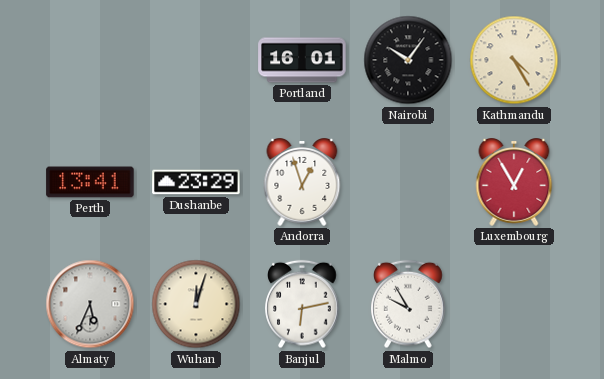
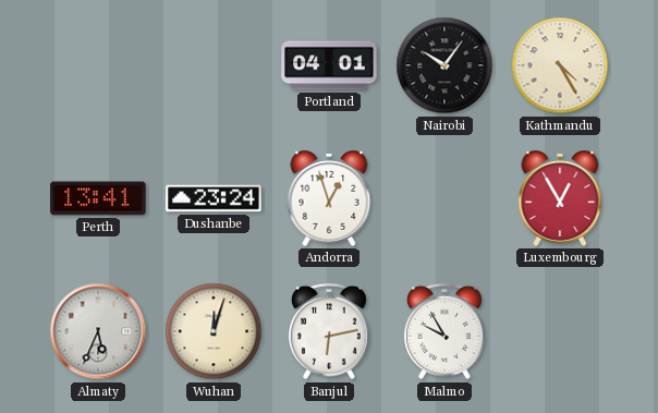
Portland: 16:01 -> 04:01
Dushanbe: 23:29 -> 23:24
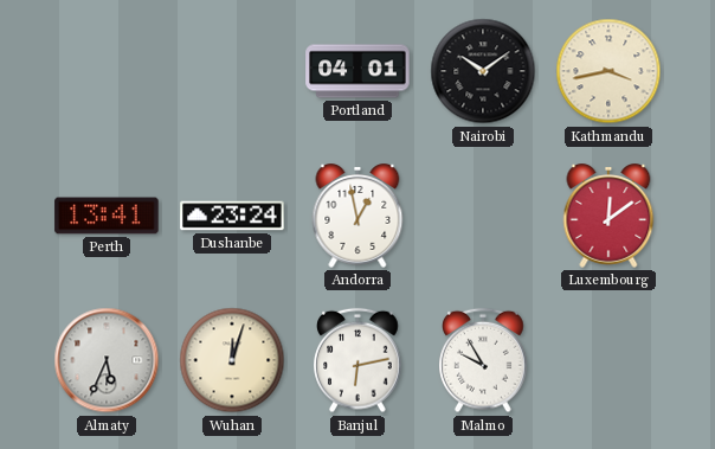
Nairobi: 10:06 -> 10:09
Kathmandu: 4:25 -> 3:43
Andorra: 12:57 -> 12:58
Luxembourg: 12:55 -> 12:09
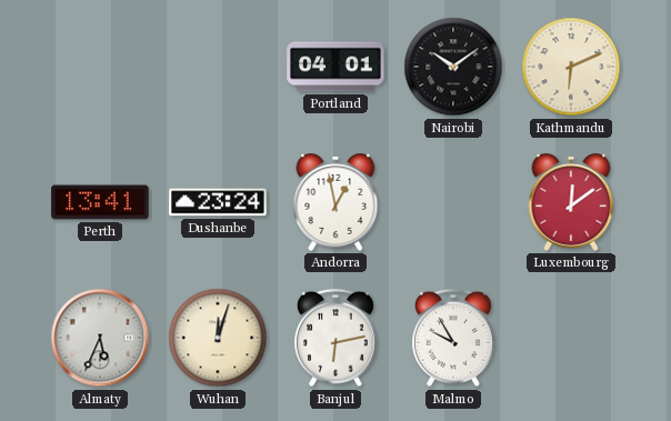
Kathmandu: 3:43 -> 6:11
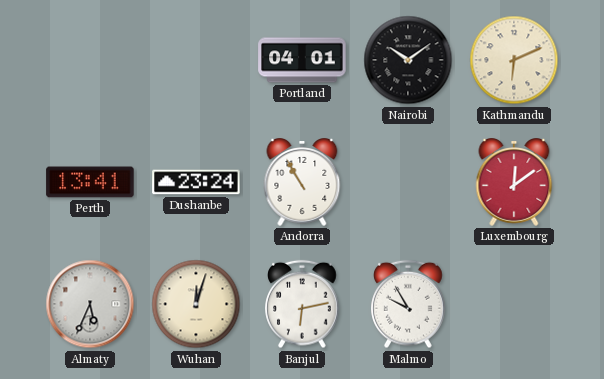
Andorra: 12:58 -> 10:55
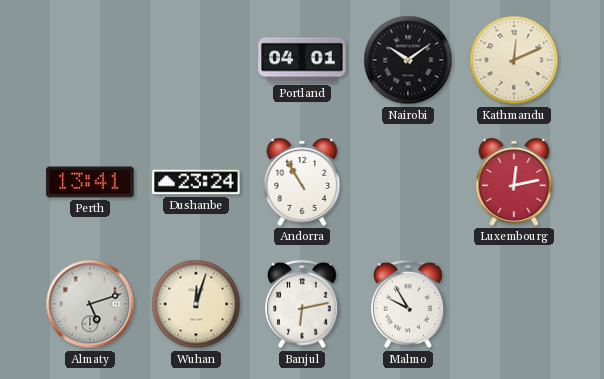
Kathmandu: 6:11 -> 12:11
Luxembourg: 12:09 -> 12:13
Almaty: 5:34 -> 5:12
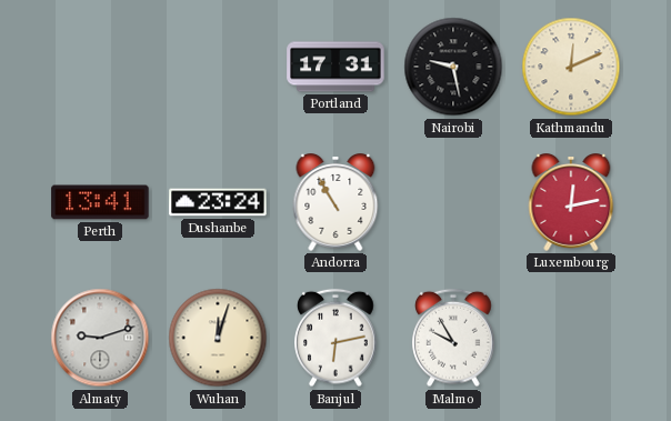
Portland: 04:01 -> 17:31
Nairobi: 10:09 -> 9:28
Almaty: 5:12 -> 9:12
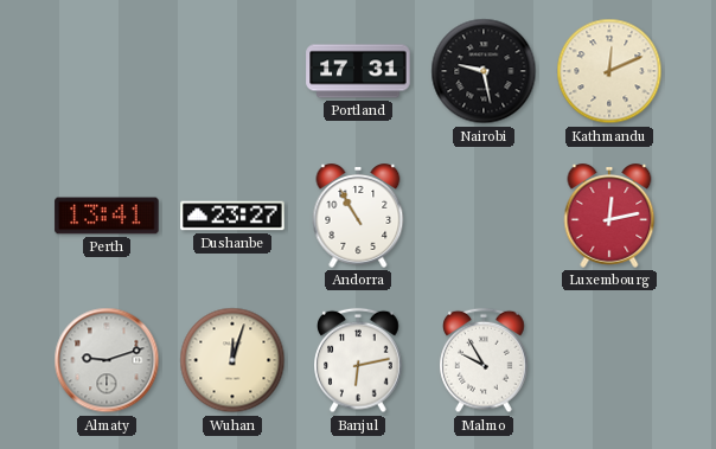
Dushanbe: 23:24 -> 23:27
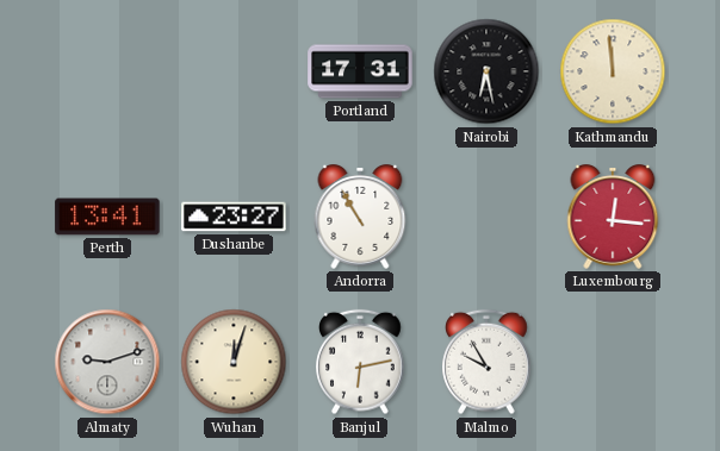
Nairobi: 9:28 -> 6:28
Kathmandu: 12:11 -> 11:59
Luxembourg: 12:13 -> 12:16
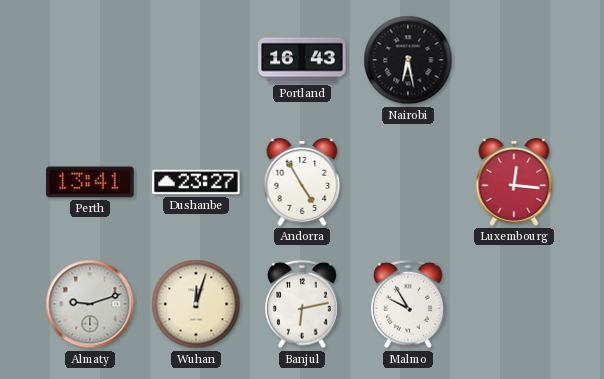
Portland: 17:31 -> 16:43
Kathmandu: 11:59 -> none
Andorra: 10:55 -> 4:55
